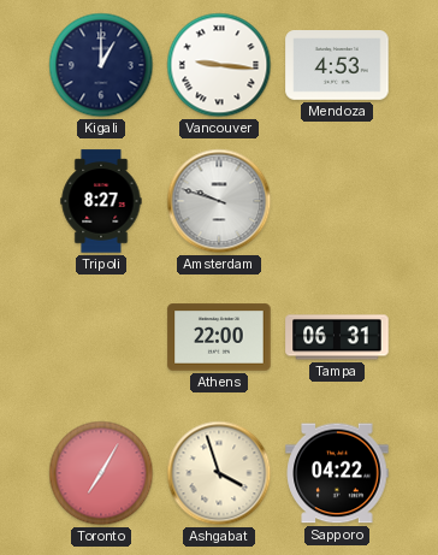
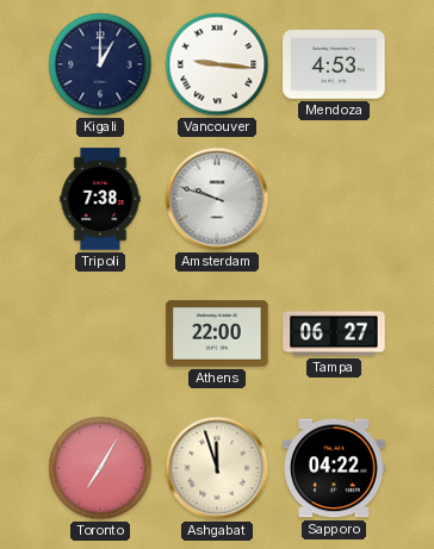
Tripoli: 8:27 -> 7:38
Tampa: 06:31 -> 06:27
Ashgabat: 3:57 -> 11:57
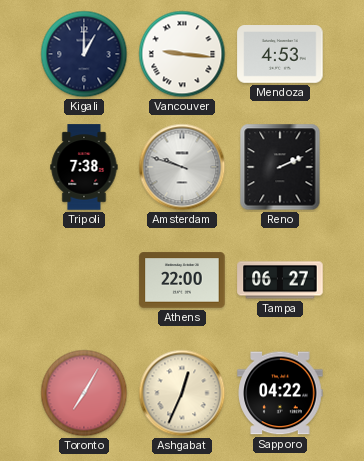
Reno: none -> 2:11
Ashgabat: 11:57 -> 12:34
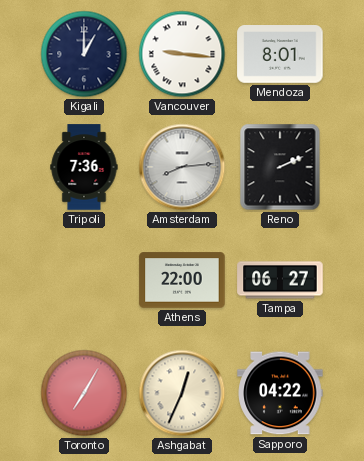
Mendoza: 4:53 -> 8:01
Tripoli: 7:38 -> 7:36
Amsterdam: 9:48 -> 8:14
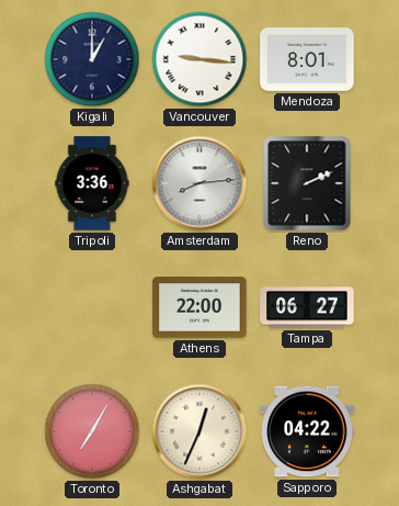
Tripoli: 7:36 -> 3:36
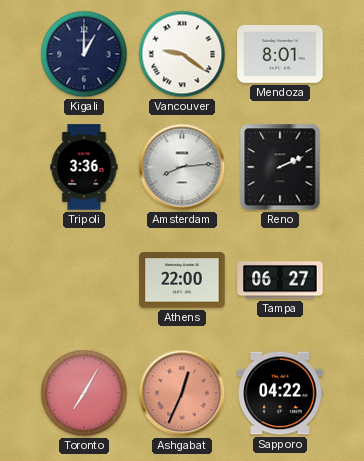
Vancouver: 9:16 -> 9:21
Ashgabat dial: cream -> salmon
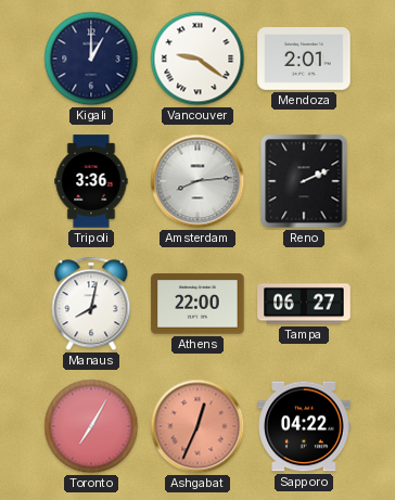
Mendoza: 8:01 -> 2:01
Manaus: none -> 8:02
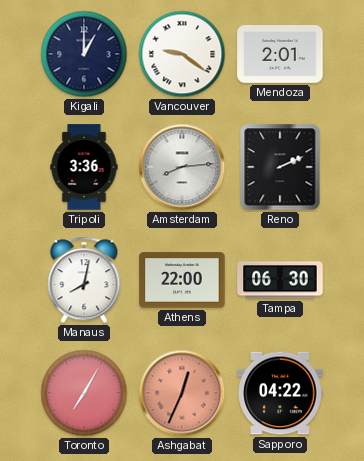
Tampa: 06:27 -> 06:30
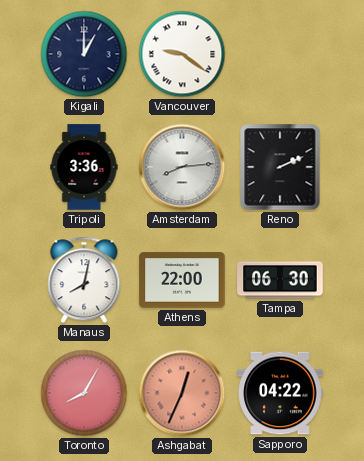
Mendoza: 2:01 -> none
Toronto: 7:05 -> 8:05
